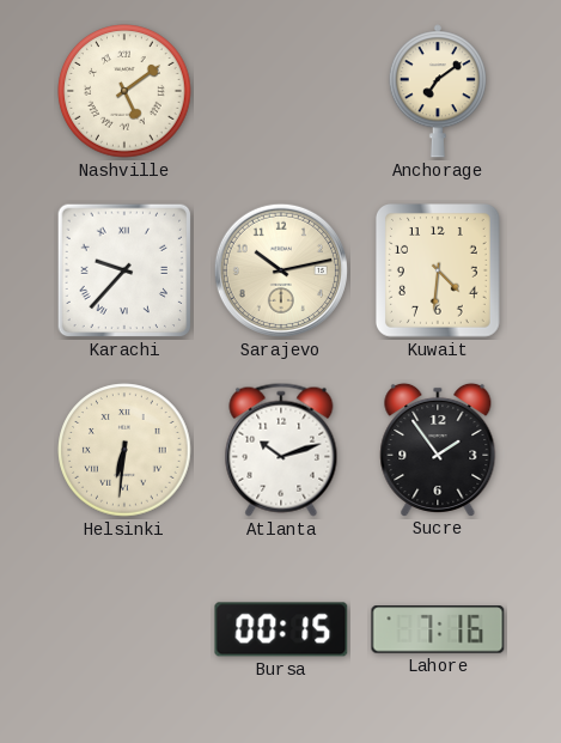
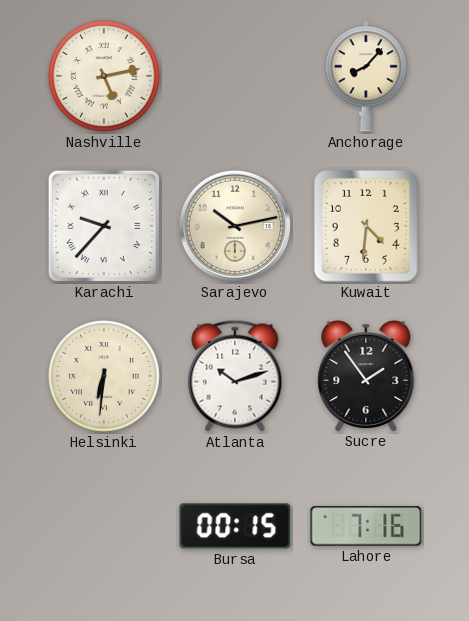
Nashville: 5:09 -> 5:13
Anchorage: 7:09 -> 8:07
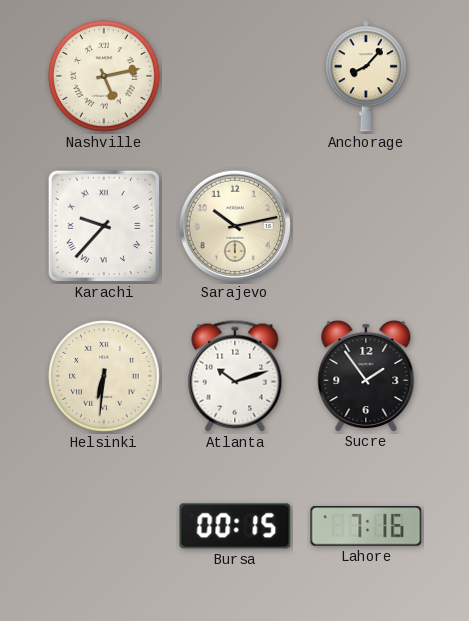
Kuwait: 4:31 -> none
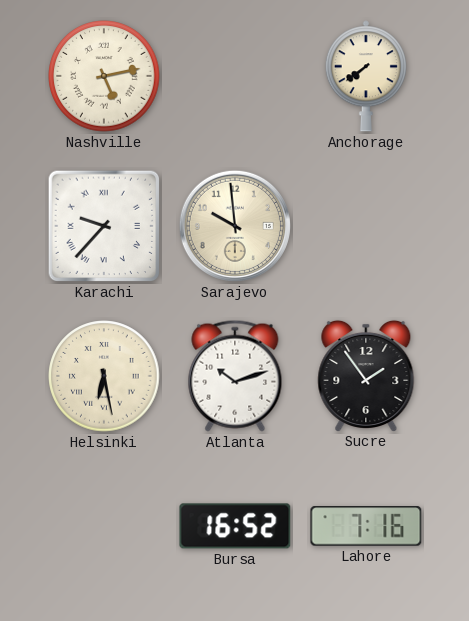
Anchorage: 8:07 -> 7:39
Sarajevo: 10:13 -> 9:59
Helsinki: 6:31 -> 6:28
Bursa: 00:15 -> 16:52
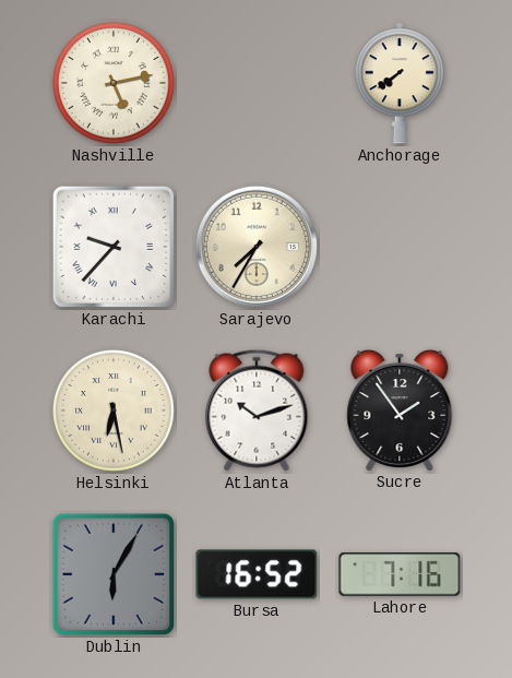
Sarajevo: 9:59 -> 7:35
Dublin: none -> 6:05
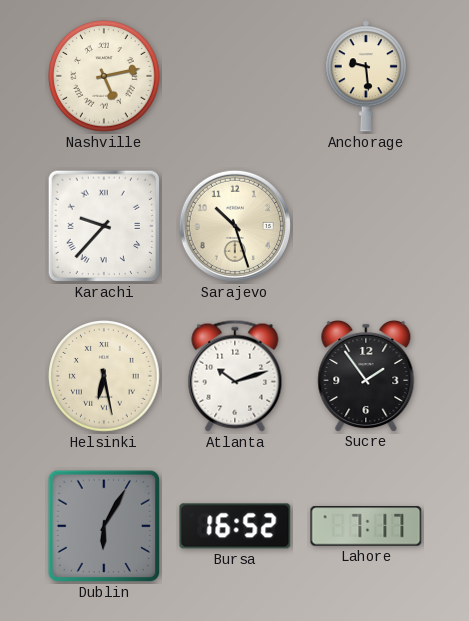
Anchorage: 7:39 -> 9:29
Sarajevo: 7:35 -> 10:27
Lahore: 7:16 -> 7:17
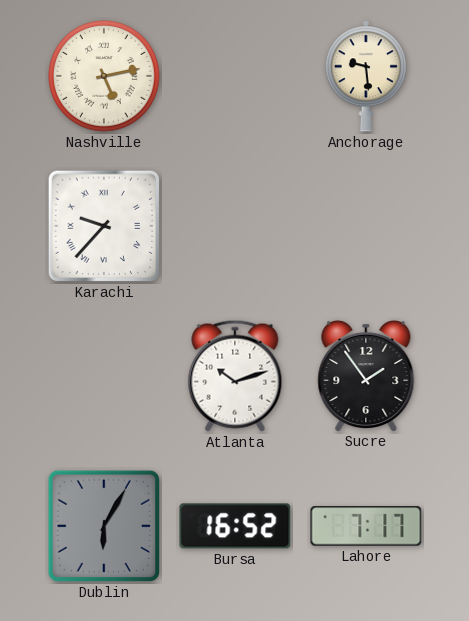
Sarajevo: 10:27 -> none
Helsinki: 6:28 -> none
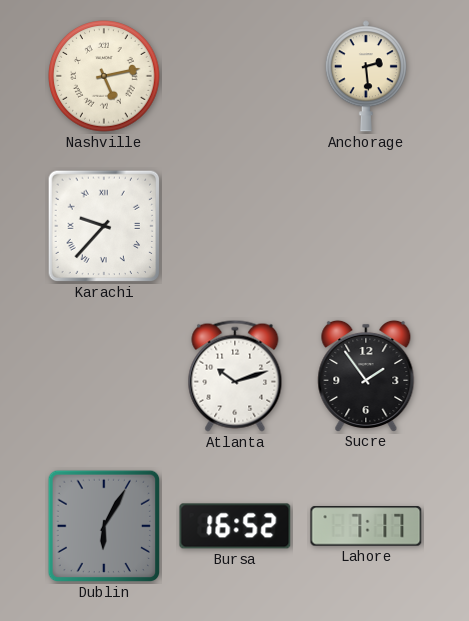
Anchorage: 9:29 -> 2:29
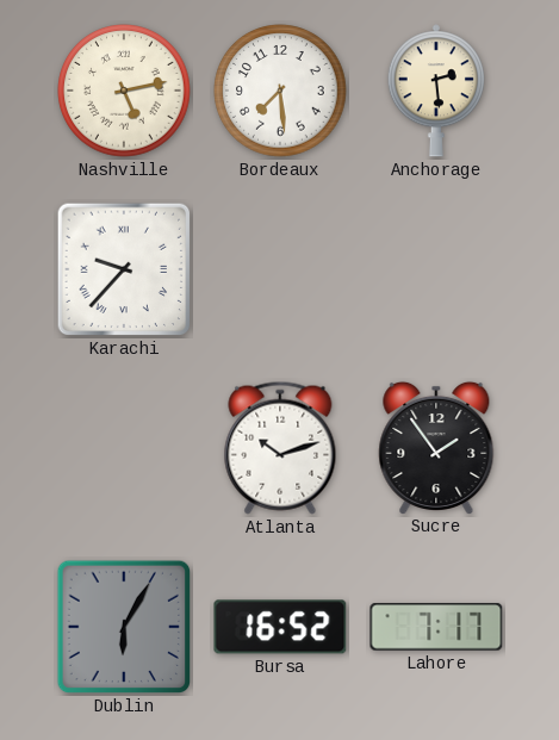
Bordeaux: none -> 7:29
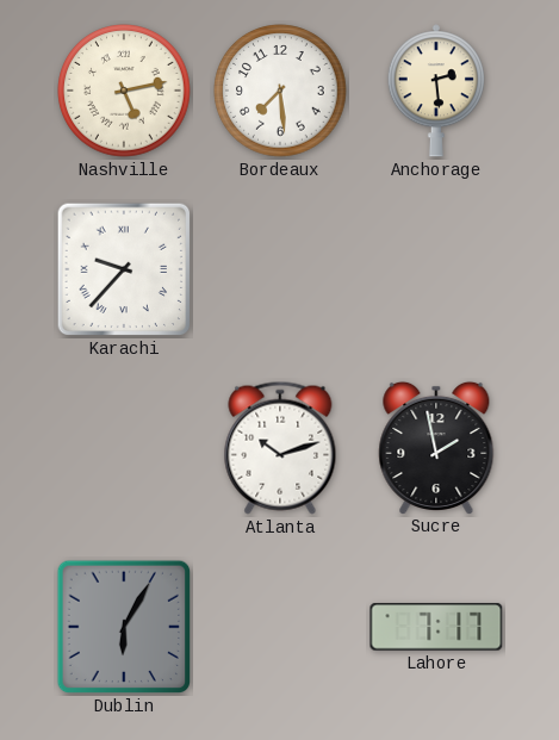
Sucre: 1:54 -> 1:58
Bursa: 16:52 -> none
